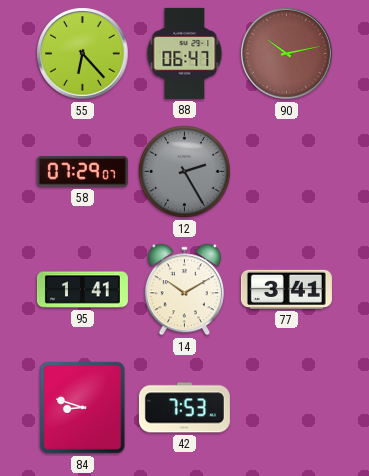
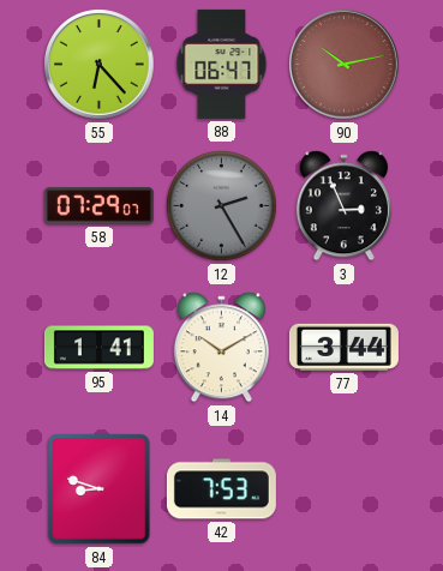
3: none -> 2:56
77: 3:41 -> 3:44
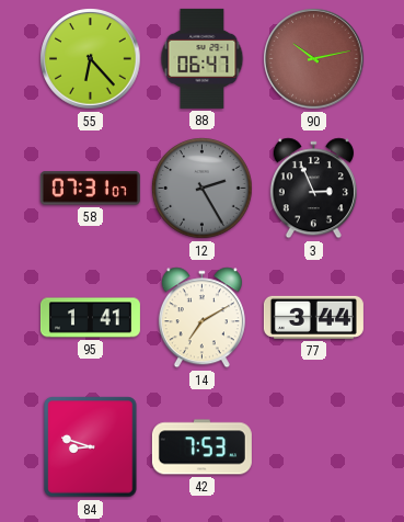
58: 07:29 -> 07:31
14: 10:10 -> 7:10
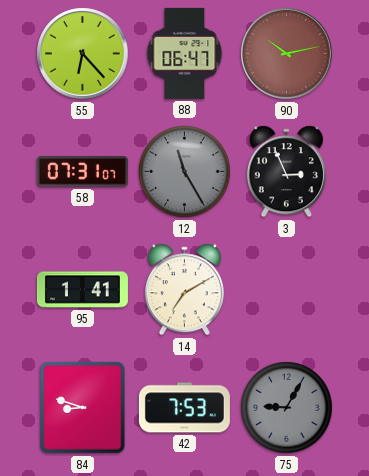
12: 2:25 -> 11:25
77: 3:44 -> none
75: none -> 9:05
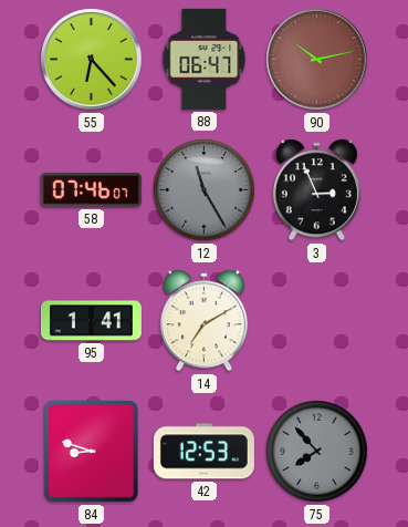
58: 07:31 -> 07:46
42: 7:53 -> 12:53
75: 9:05 -> 7:53
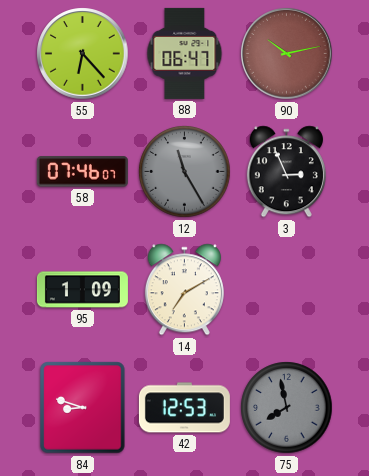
95: 1:41 -> 1:09
75: 7:53 -> 7:58
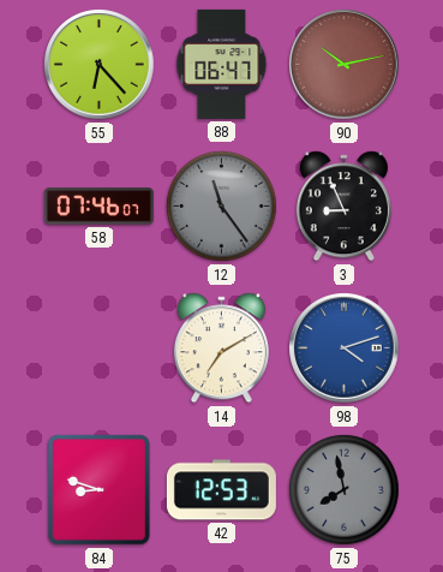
12: 11:25 -> 11:24
3: 2:56 -> 8:56
95: 1:09 -> none
98: none -> 4:12
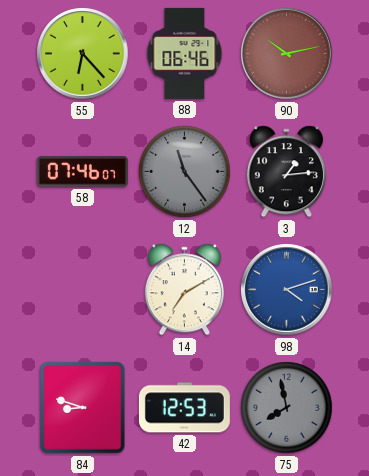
88: 06:47 -> 06:46
3: 8:56 -> 1:14
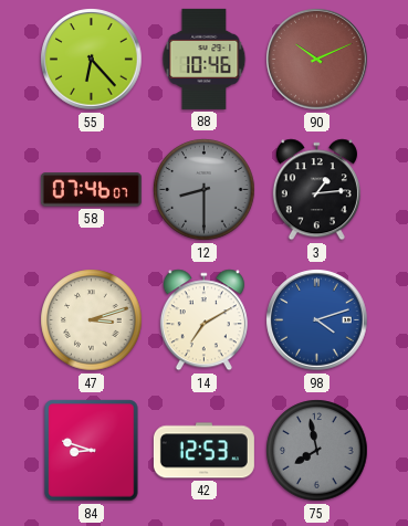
88: 06:46 -> 10:46
90: 10:13 -> 10:11
12: 11:24 -> 8:30
47: none -> 3:12
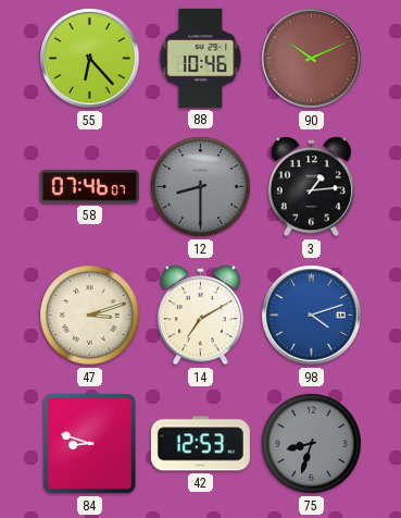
75: 7:58 -> 8:33
